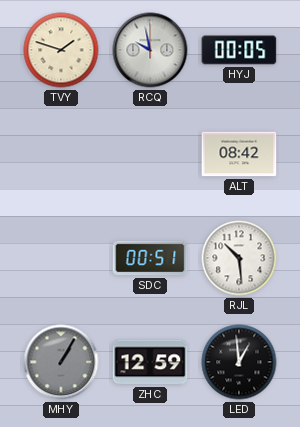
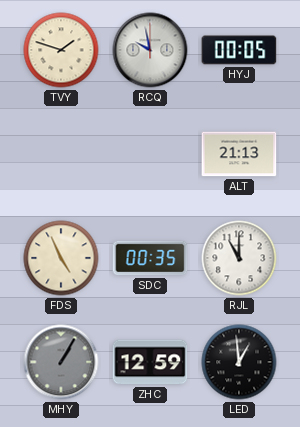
ALT: 08:42 -> 21:13
FDS: none -> 4:56
SDC: 00:51 -> 00:35
RJL: 10:29 -> 11:00
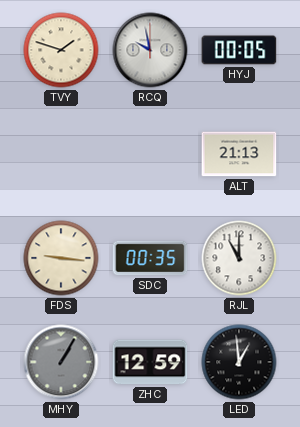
FDS: 4:56 -> 9:16
